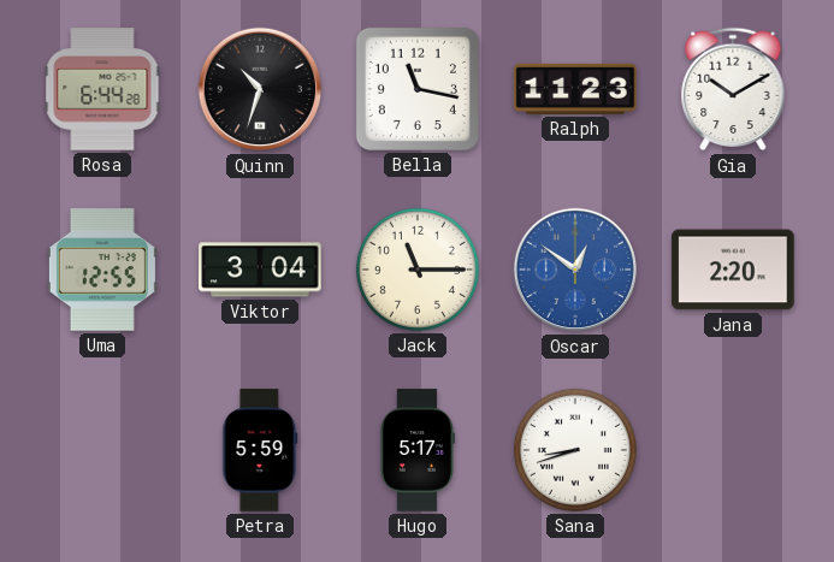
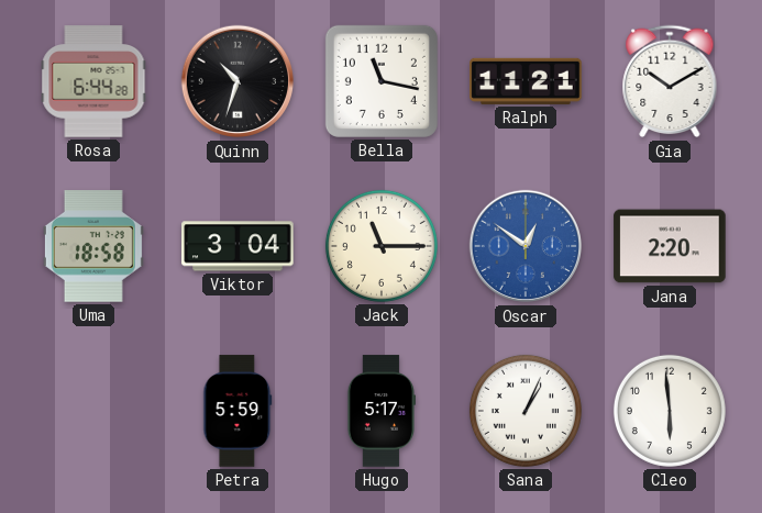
Ralph: 11:23 -> 11:21
Uma: 12:55 -> 18:58
Sana: 8:42 -> 1:04
Cleo: none -> 5:59
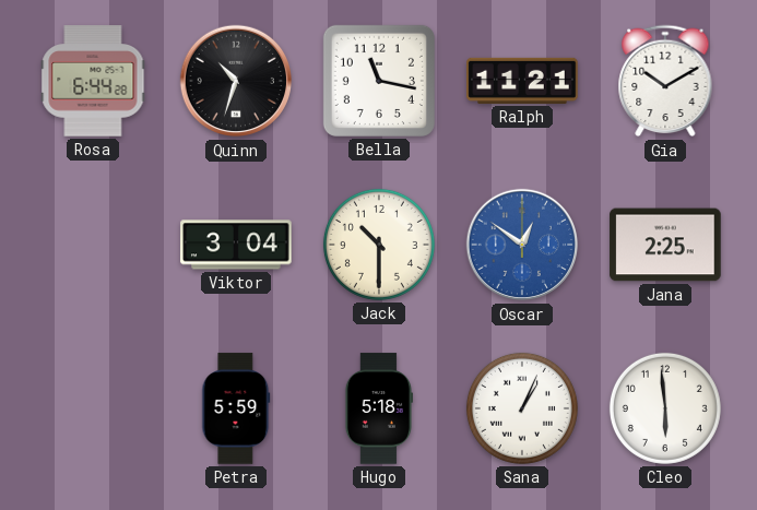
Uma: 18:58 -> none
Jack: 11:15 -> 10:30
Jana: 2:20 -> 2:25
Hugo: 5:17 -> 5:18
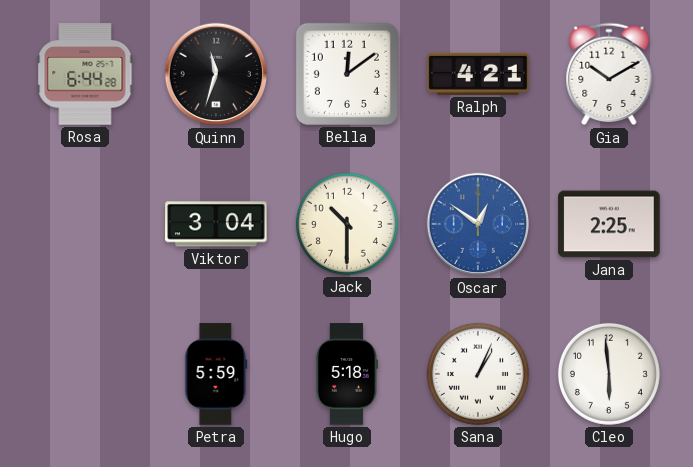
Quinn: 10:33 -> 11:33
Bella: 11:17 -> 12:09
Ralph: 11:21 -> 4:21
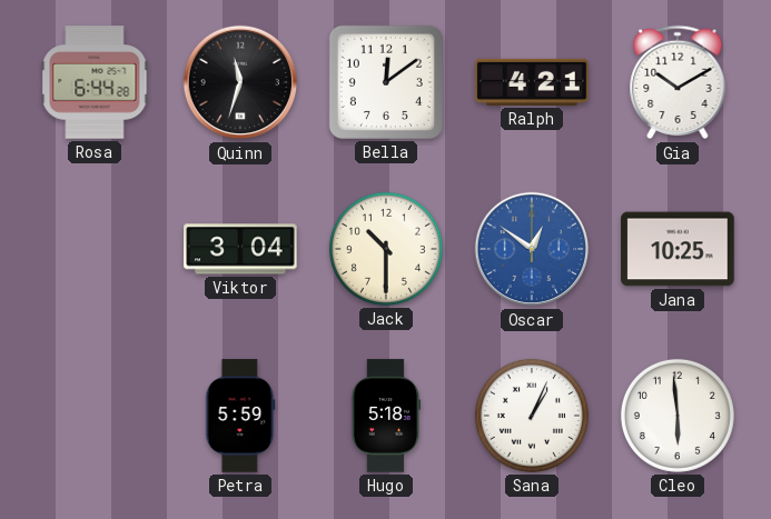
Jana: 2:25 -> 10:25
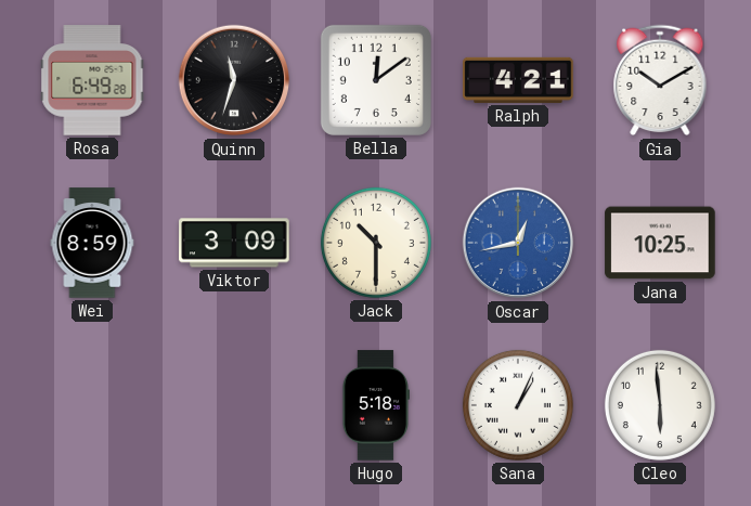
Rosa: 6:44 -> 6:49
Wei: none -> 8:59
Viktor: 3:04 -> 3:09
Oscar: 12:51 -> 12:43
Petra: 5:59 -> none
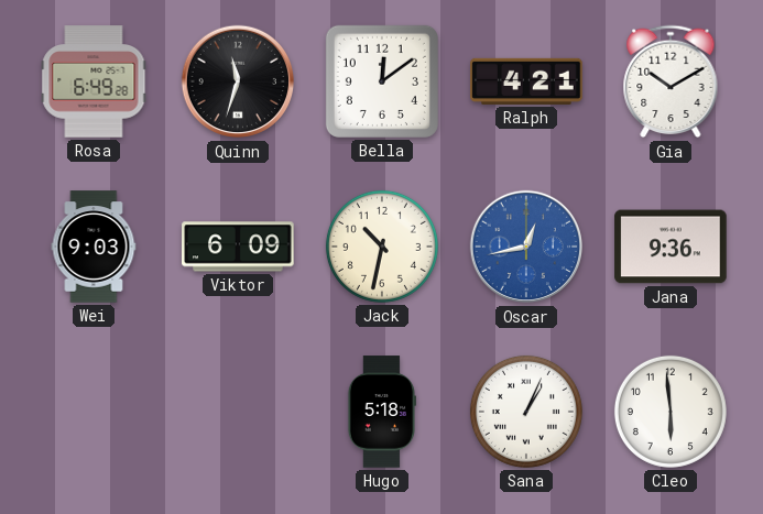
Wei: 8:59 -> 9:03
Viktor: 3:09 -> 6:09
Jack: 10:30 -> 10:32
Jana: 10:25 -> 9:36
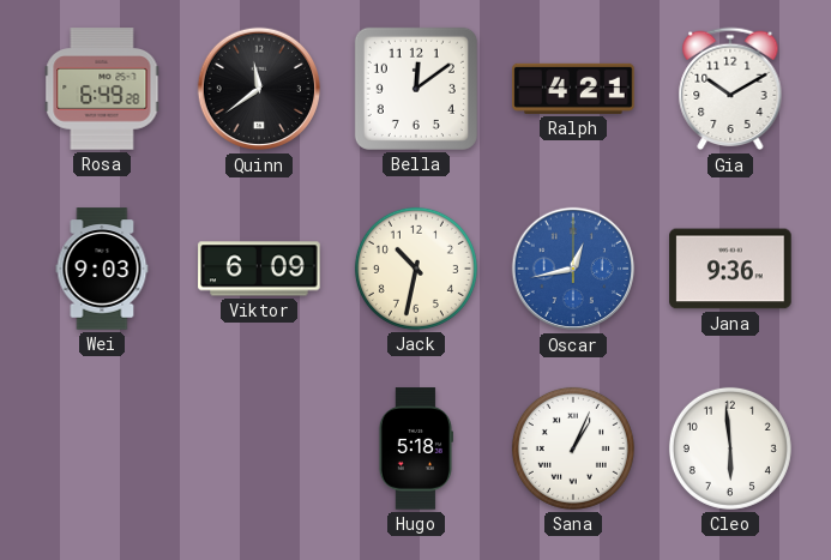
Quinn: 11:33 -> 11:39
